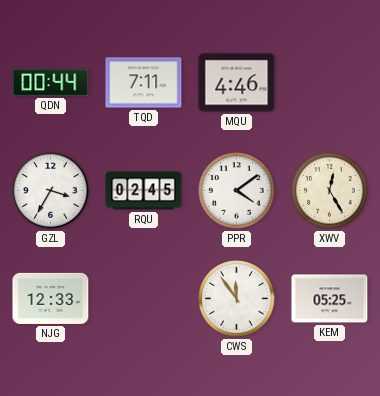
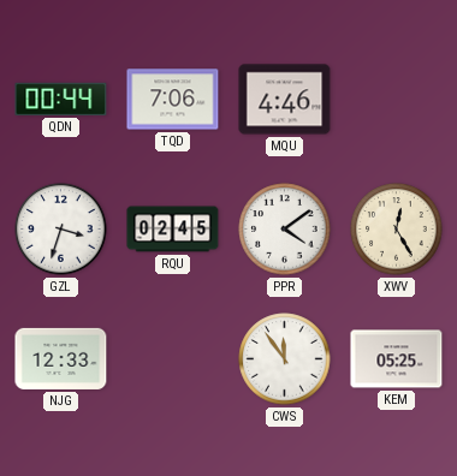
TQD: 7:11 -> 7:06
GZL: 3:35 -> 3:33
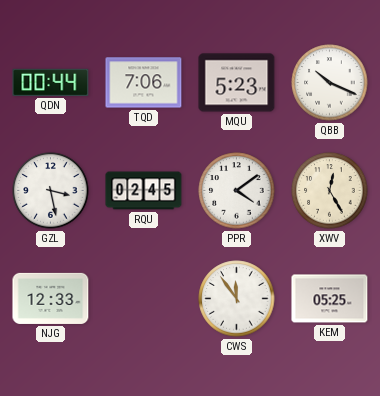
MQU: 4:46 -> 5:23
QBB: none -> 10:19
GZL: 3:33 -> 3:28
